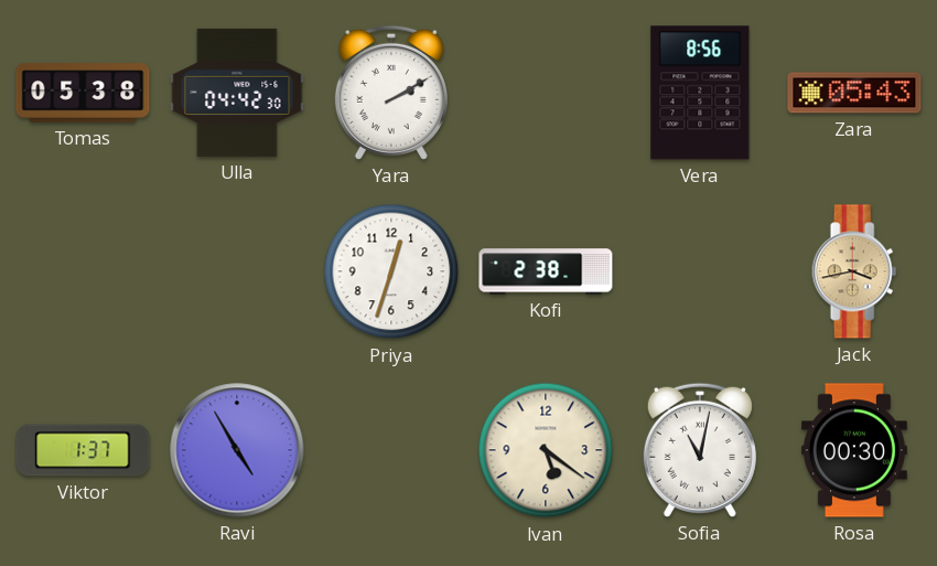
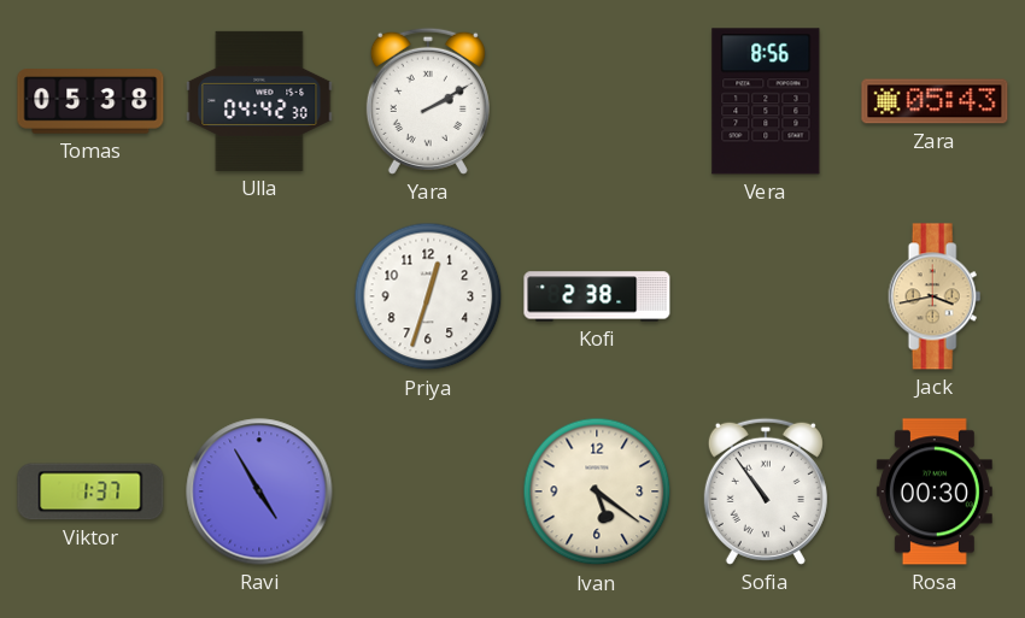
Sofia: 11:02 -> 10:54
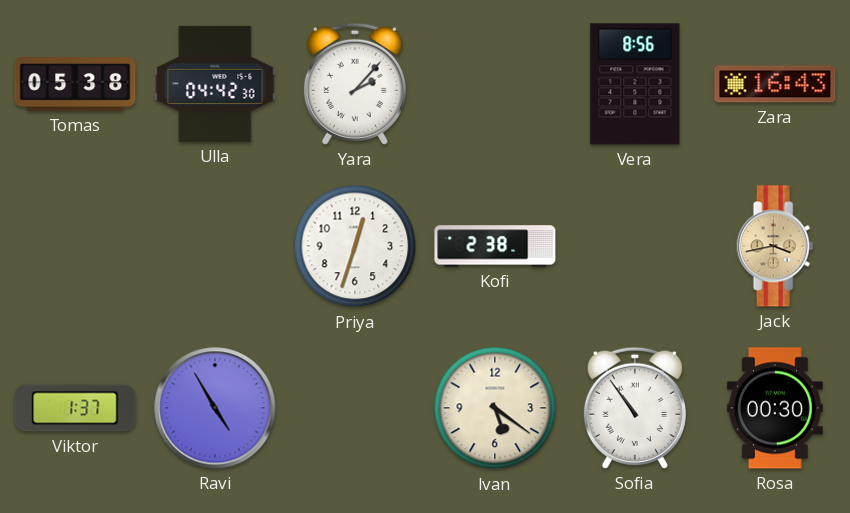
Yara: 2:10 -> 2:07
Zara: 05:43 -> 16:43
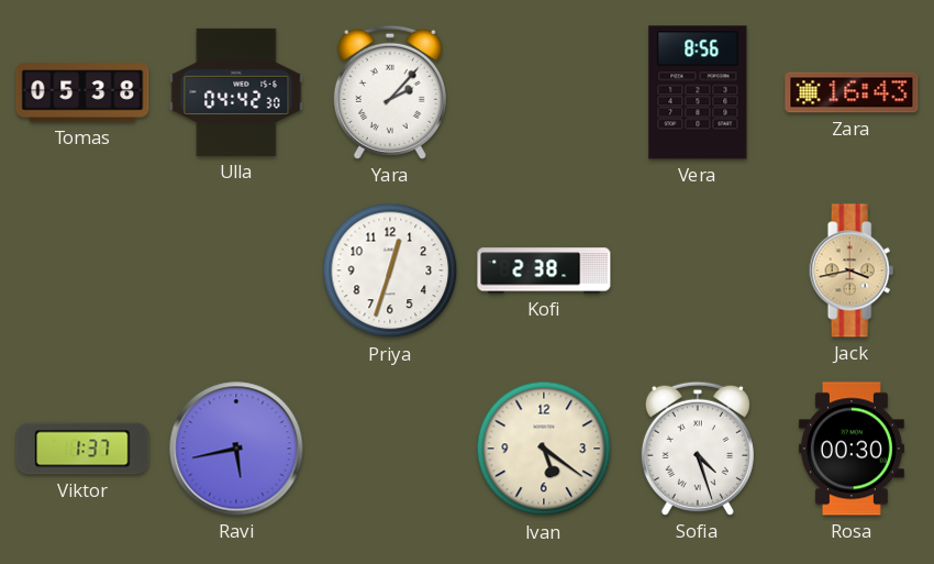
Ravi: 4:55 -> 5:43
Sofia: 10:54 -> 4:27
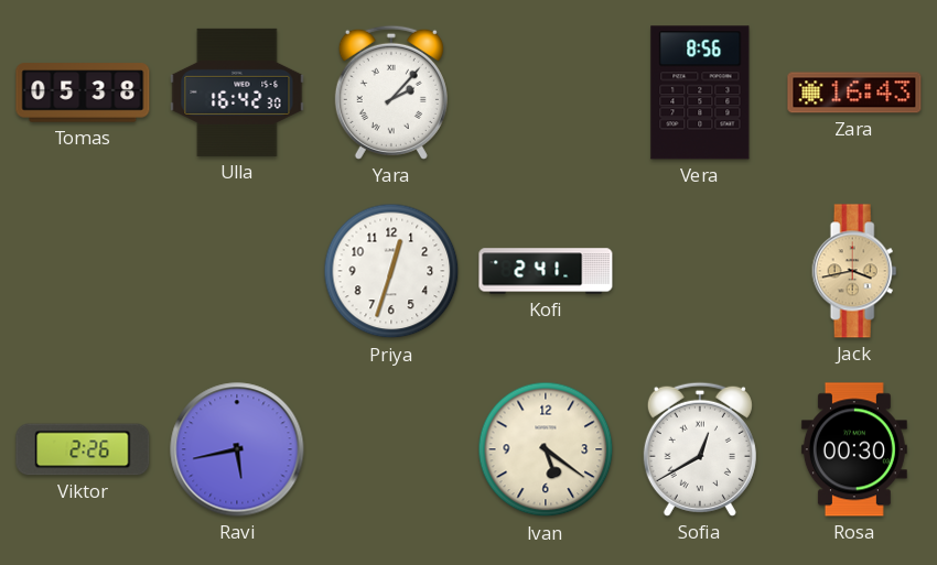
Ulla: 04:42 -> 16:42
Kofi: 2:38 -> 2:41
Viktor: 1:37 -> 2:26
Sofia: 4:27 -> 12:40
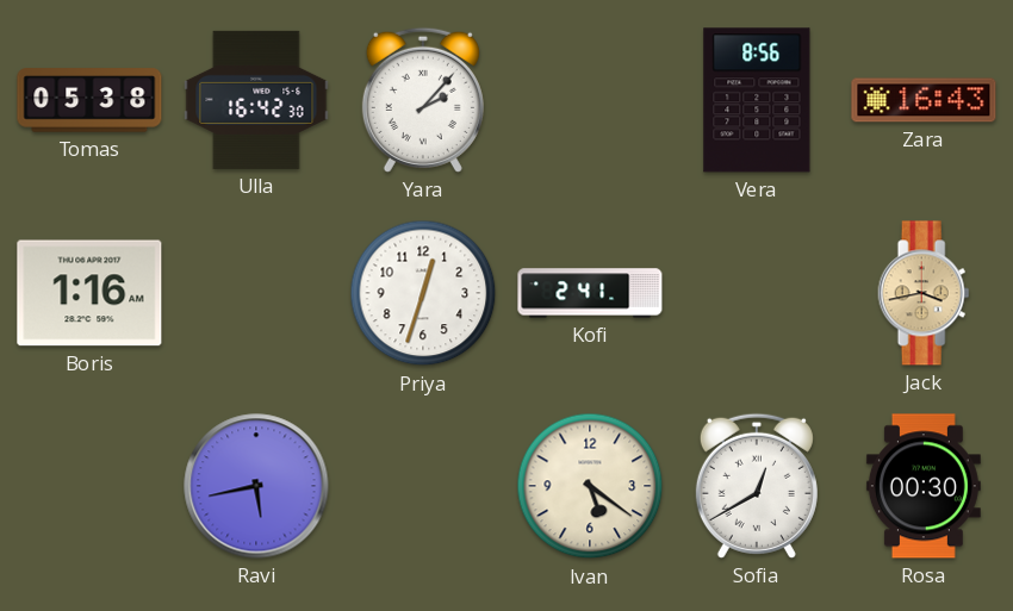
Boris: none -> 1:16
Viktor: 2:26 -> none
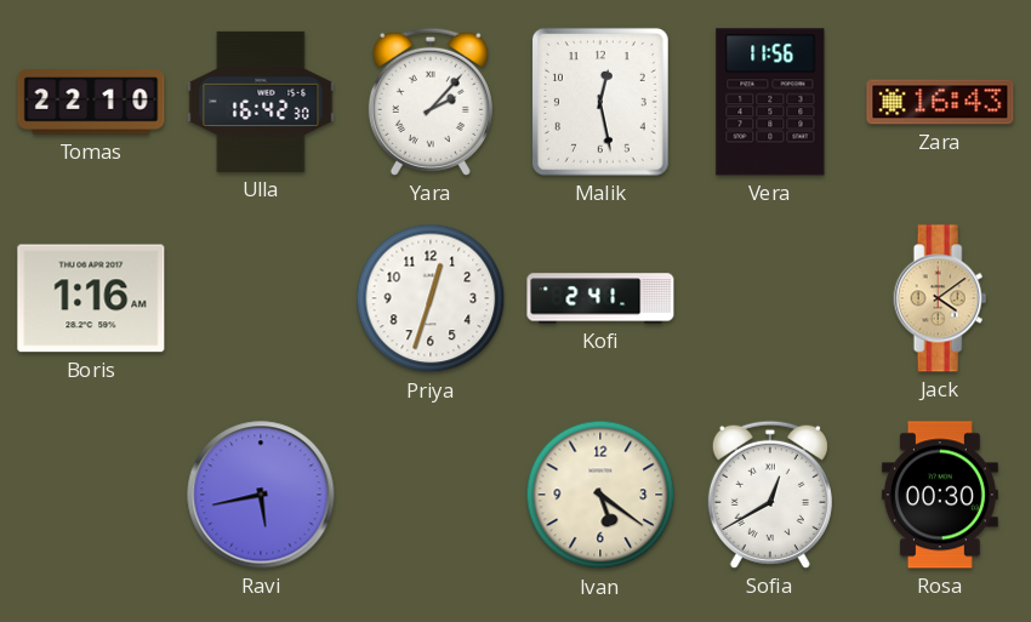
Tomas: 05:38 -> 22:10
Malik: none -> 12:28
Vera: 8:56 -> 11:56
Jack: 3:43 -> 4:09
